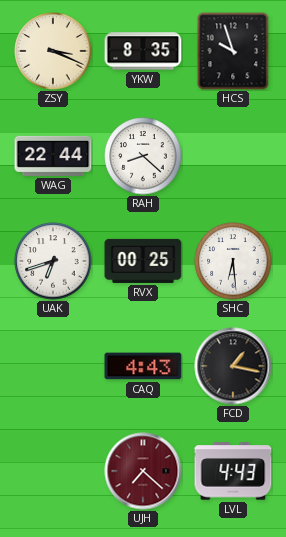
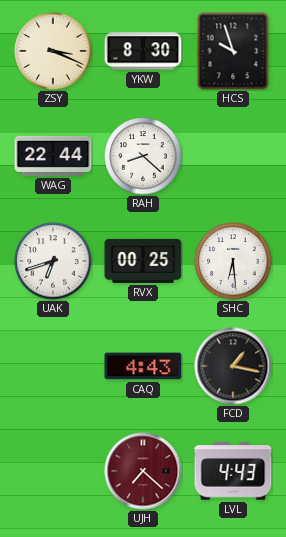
YKW: 8:35 -> 8:30
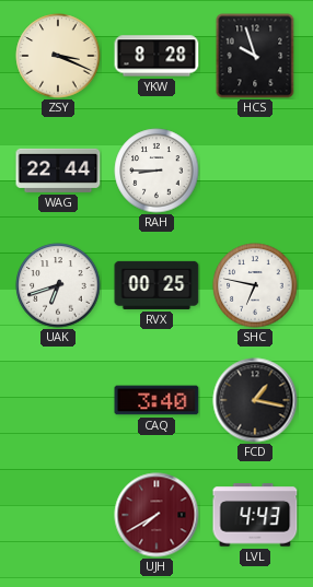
YKW: 8:30 -> 8:28
RAH: 8:22 -> 8:45
SHC: 6:29 -> 6:47
CAQ: 4:43 -> 3:40
UJH: 7:22 -> 7:40
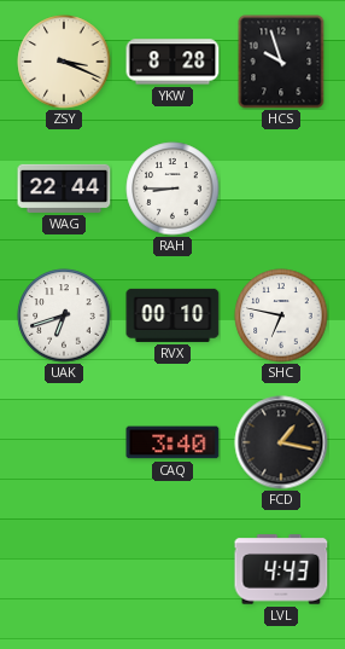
RVX: 00:25 -> 00:10
UJH: 7:40 -> none
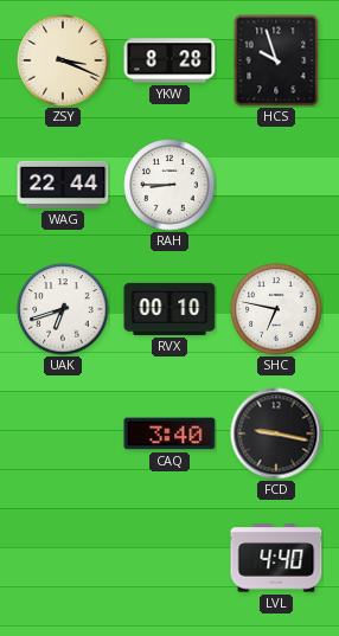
FCD: 1:17 -> 9:17
LVL: 4:43 -> 4:40
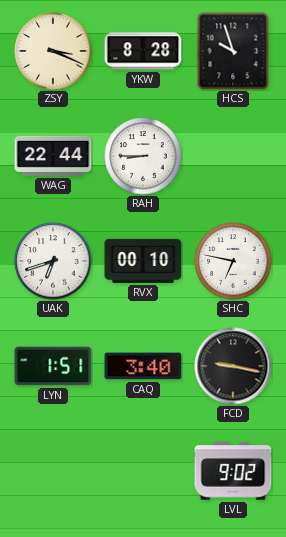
LYN: none -> 1:51
LVL: 4:40 -> 9:02
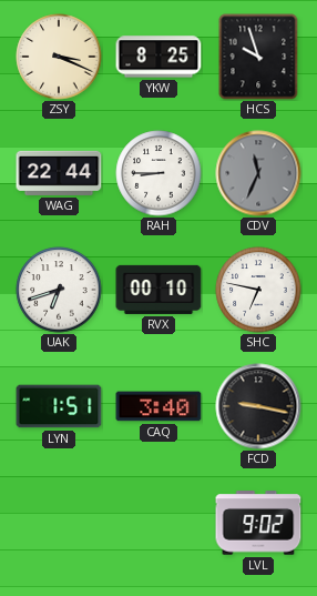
YKW: 8:28 -> 8:25
CDV: none -> 11:34
